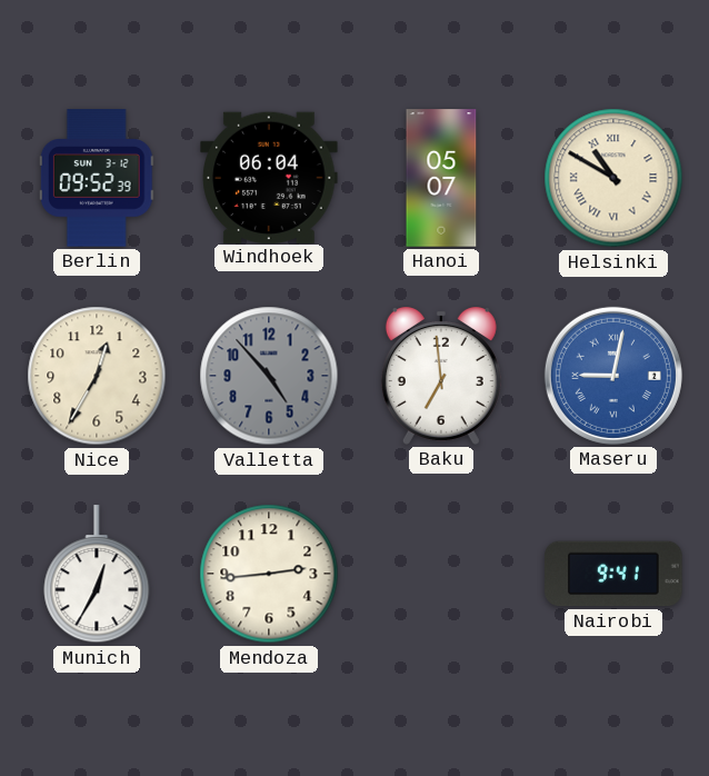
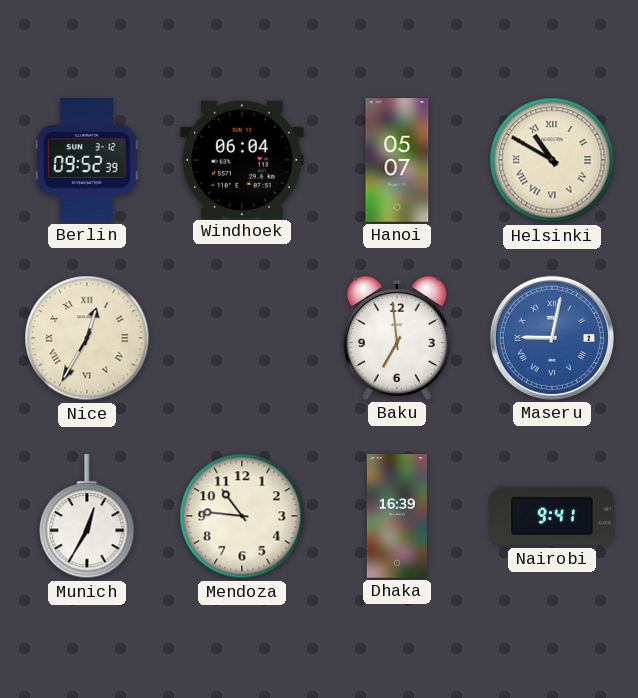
Nice numerals: Arabic -> Roman
Valletta: 4:53 -> none
Mendoza: 2:44 -> 10:46
Dhaka: none -> 16:39
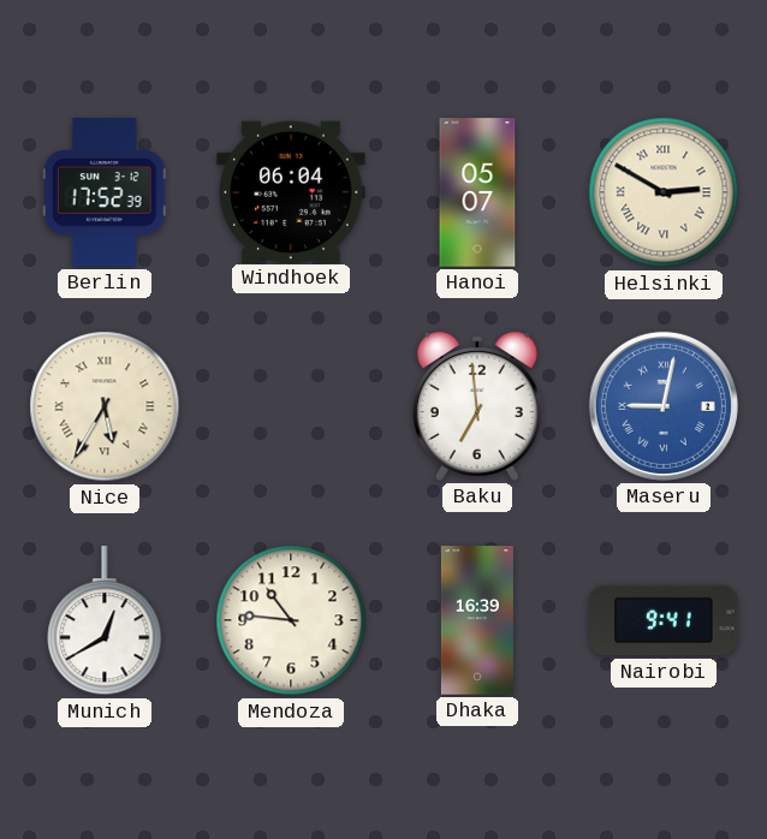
Berlin: 09:52 -> 17:52
Helsinki: 10:50 -> 2:50
Nice: 12:35 -> 5:35
Munich: 12:35 -> 12:40
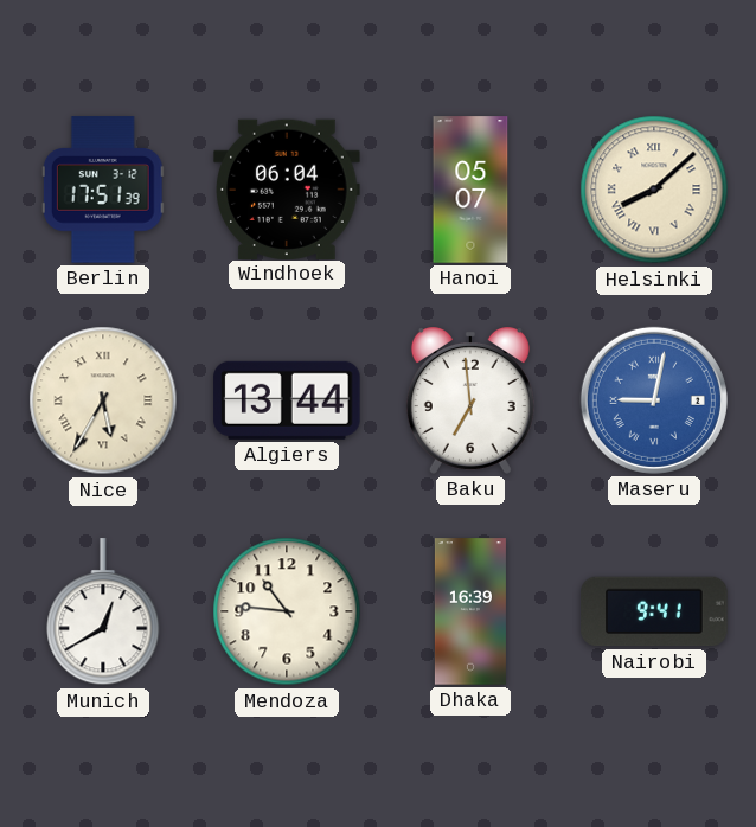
Berlin: 17:52 -> 17:51
Helsinki: 2:50 -> 8:08
Algiers: none -> 13:44
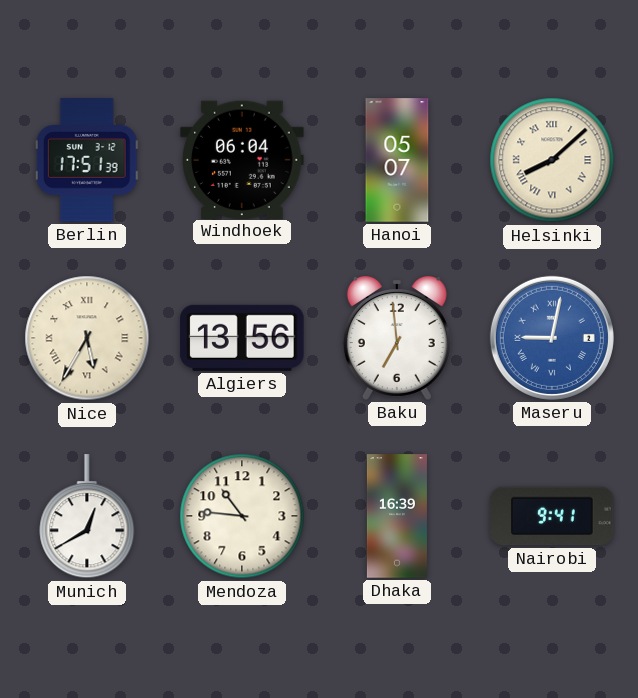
Algiers: 13:44 -> 13:56
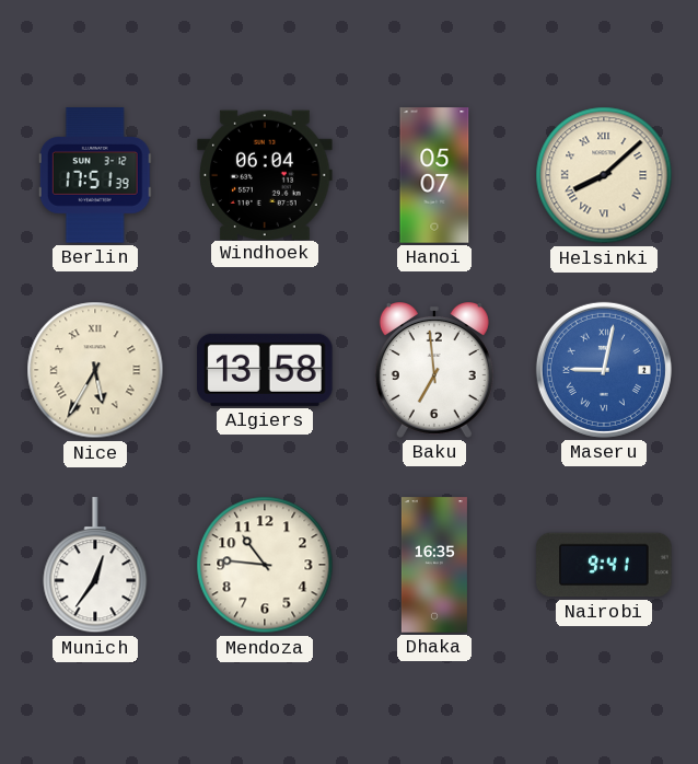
Algiers: 13:56 -> 13:58
Munich: 12:40 -> 12:36
Dhaka: 16:39 -> 16:35
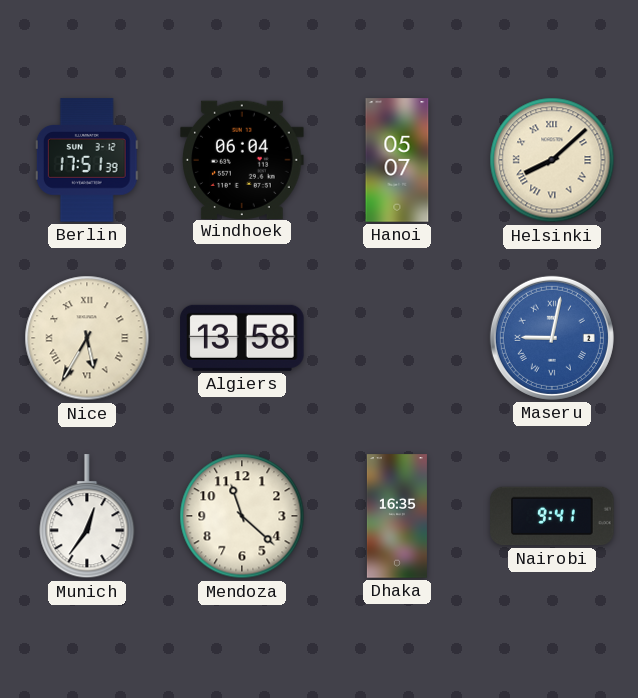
Baku: 6:59 -> none
Mendoza: 10:46 -> 11:22
